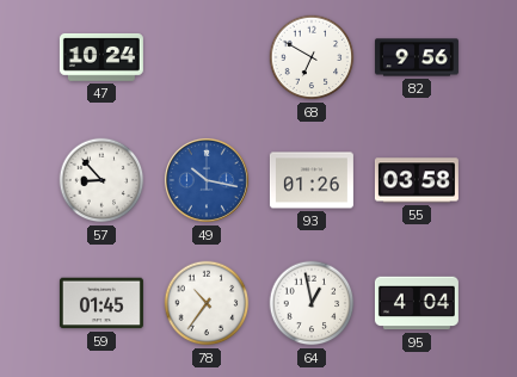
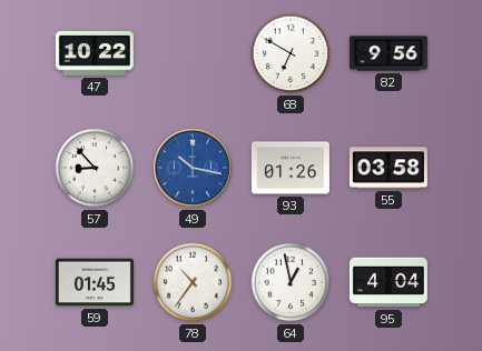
47: 10:24 -> 10:22
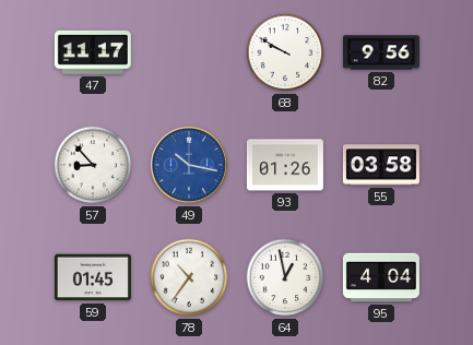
47: 10:22 -> 11:17
68: 6:50 -> 9:50
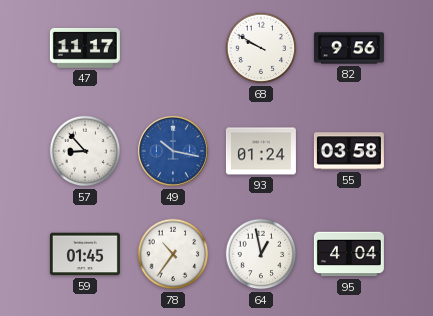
93: 01:26 -> 01:24
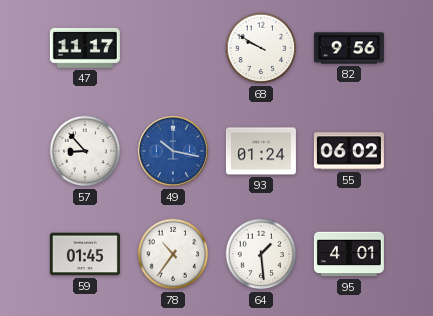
55: 03:58 -> 06:02
64: 12:58 -> 1:29
95: 4:04 -> 4:01
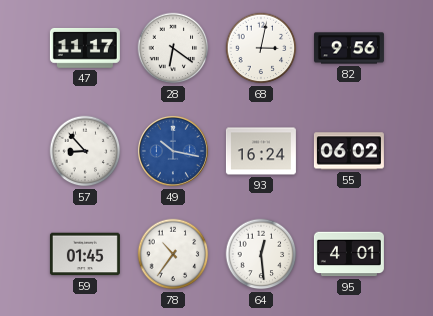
28: none -> 6:21
68: 9:50 -> 3:02
93: 01:24 -> 16:24
64: 1:29 -> 12:29
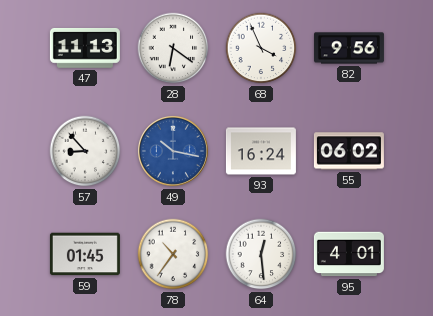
47: 11:17 -> 11:13
68: 3:02 -> 3:56
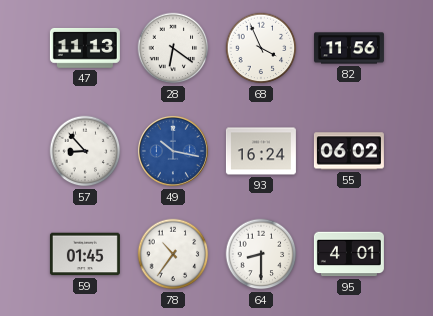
82: 9:56 -> 11:56
64: 12:29 -> 8:30
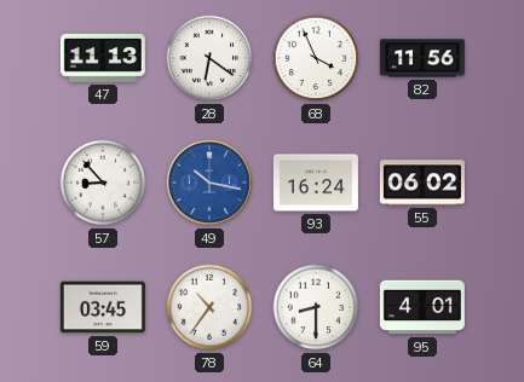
59: 01:45 -> 03:45
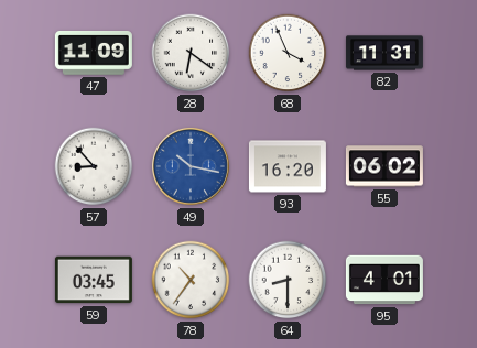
47: 11:13 -> 11:09
82: 11:56 -> 11:31
93: 16:24 -> 16:20
